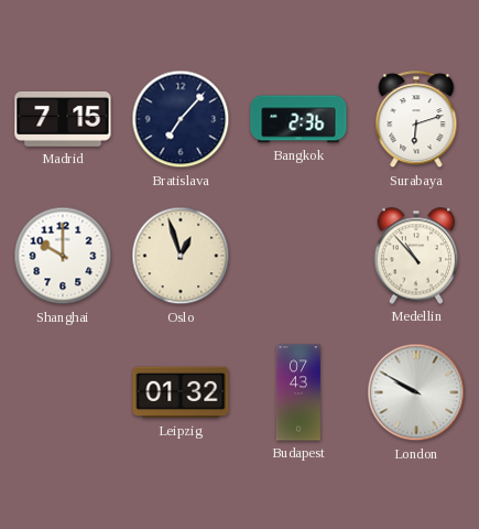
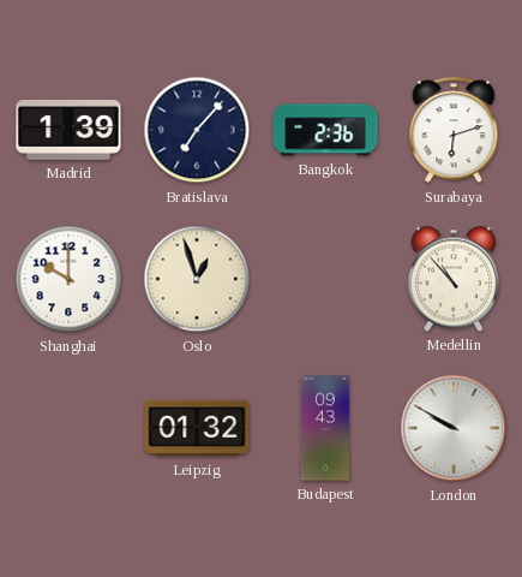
Madrid: 7:15 -> 1:39
Budapest: 07:43 -> 09:43
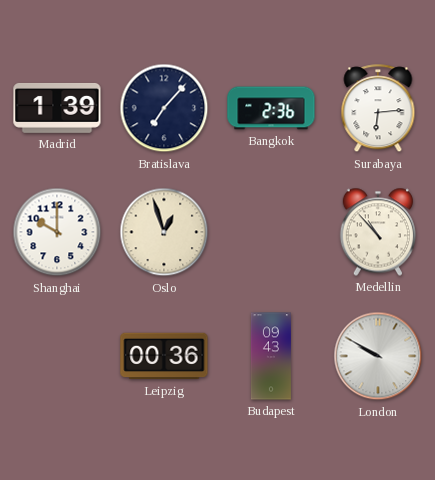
Surabaya: 6:12 -> 6:14
Leipzig: 01:32 -> 00:36
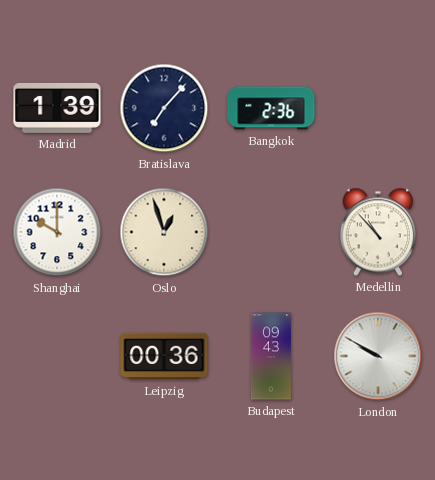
Surabaya: 6:14 -> none
